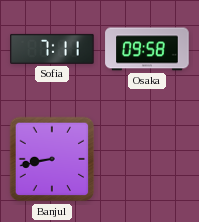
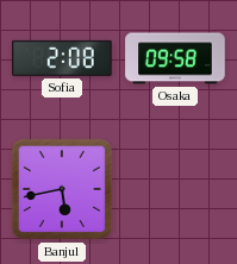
Sofia: 7:11 -> 2:08
Banjul: 8:43 -> 5:43
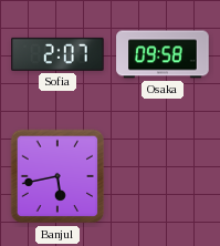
Sofia: 2:08 -> 2:07
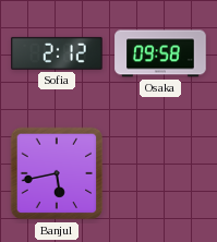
Sofia: 2:07 -> 2:12
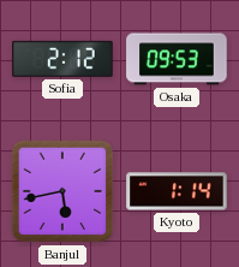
Osaka: 09:58 -> 09:53
Kyoto: none -> 1:14
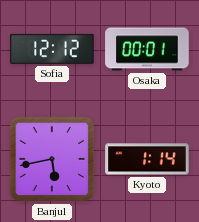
Sofia: 2:12 -> 12:12
Osaka: 09:53 -> 00:01
